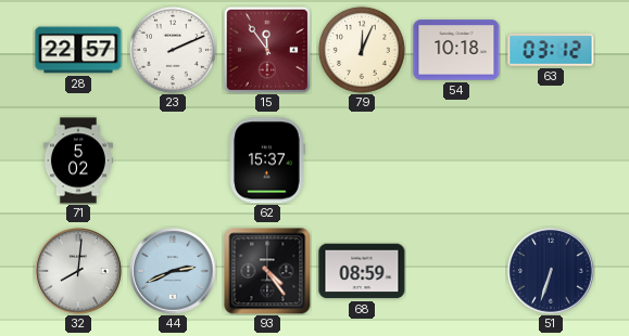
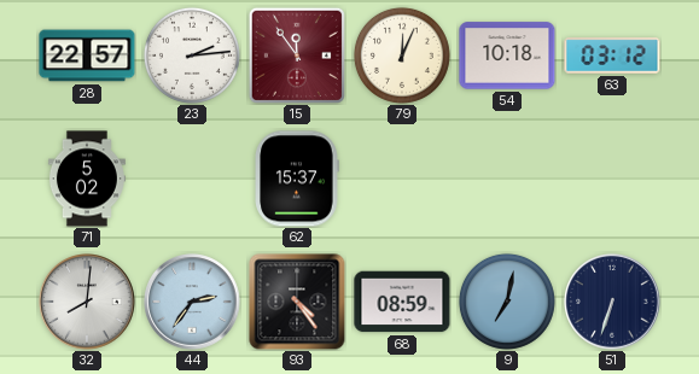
23: 2:11 -> 2:14
44: 2:41 -> 2:36
9: none -> 7:02
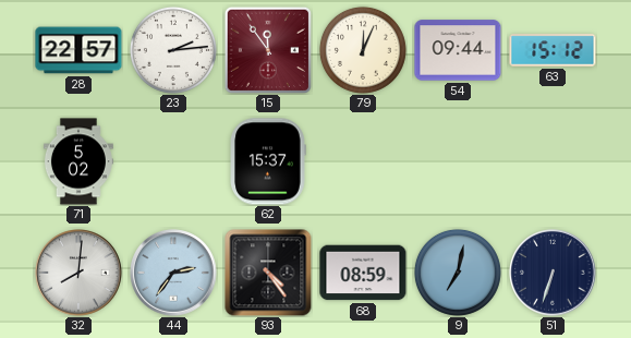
54: 10:18 -> 09:44
63: 03:12 -> 15:12
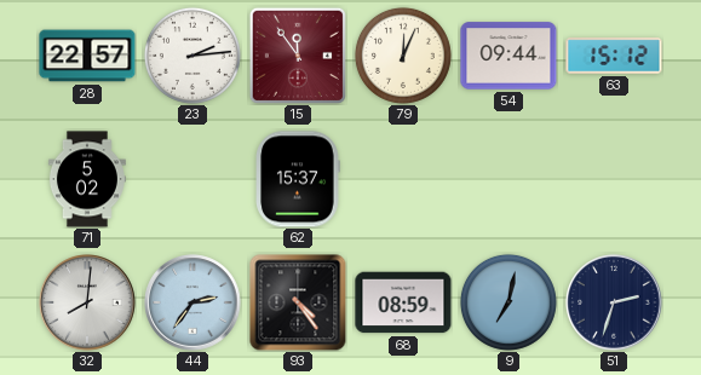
51: 6:33 -> 2:33
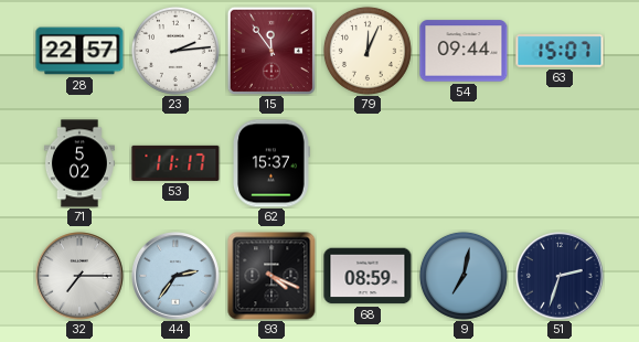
63: 15:12 -> 15:07
53: none -> 11:17
32: 8:01 -> 7:15
93: 4:24 -> 4:19
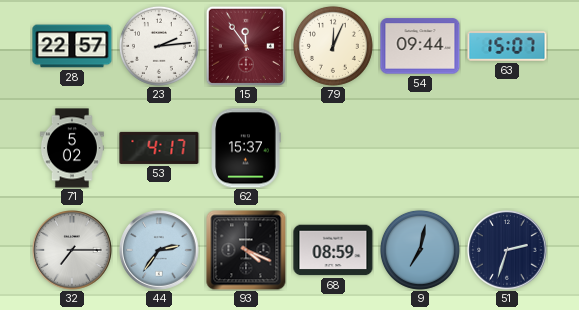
53: 11:17 -> 4:17
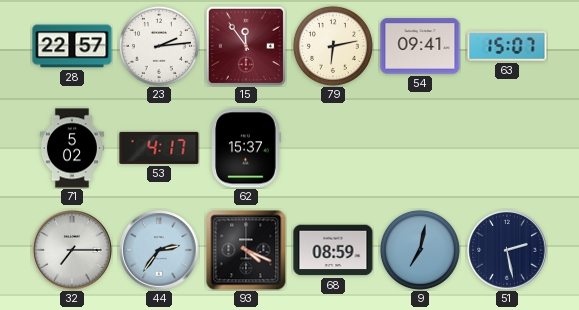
79: 12:04 -> 6:13
54: 09:44 -> 09:41
51: 2:33 -> 2:28
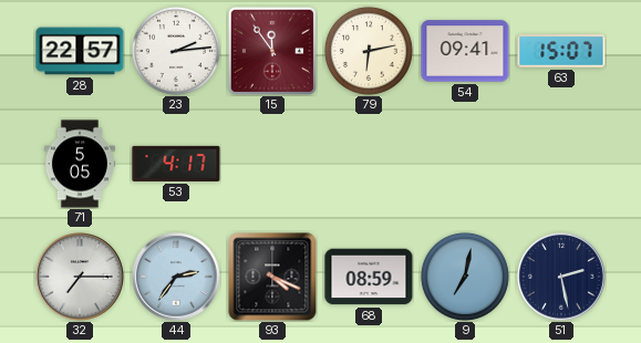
71: 5:02 -> 5:05
62: 15:37 -> none
